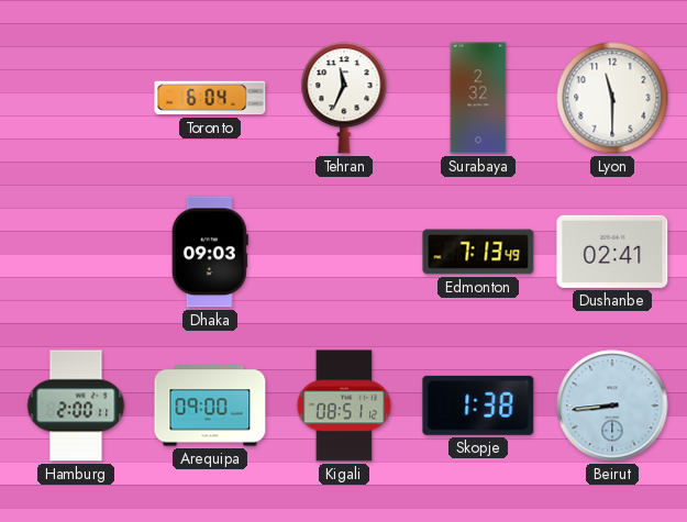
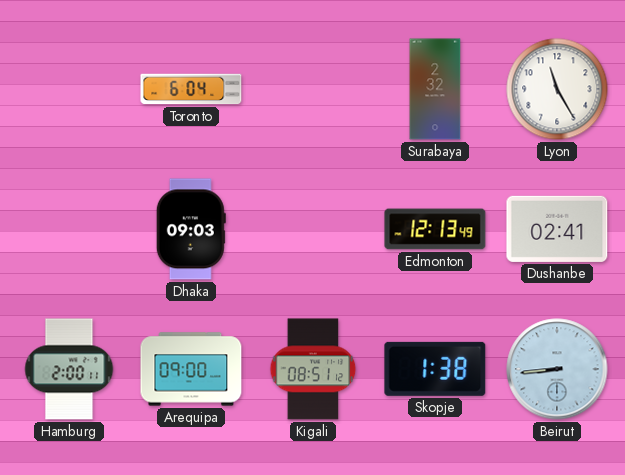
Tehran: 11:34 -> none
Lyon: 11:30 -> 11:25
Edmonton: 7:13 -> 12:13
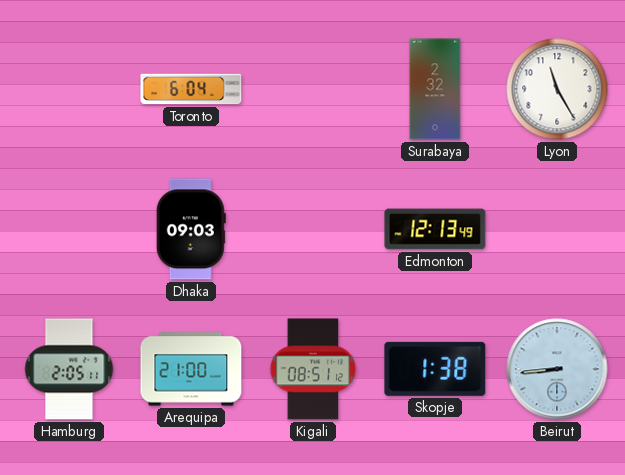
Dushanbe: 02:41 -> none
Hamburg: 2:00 -> 2:05
Arequipa: 09:00 -> 21:00
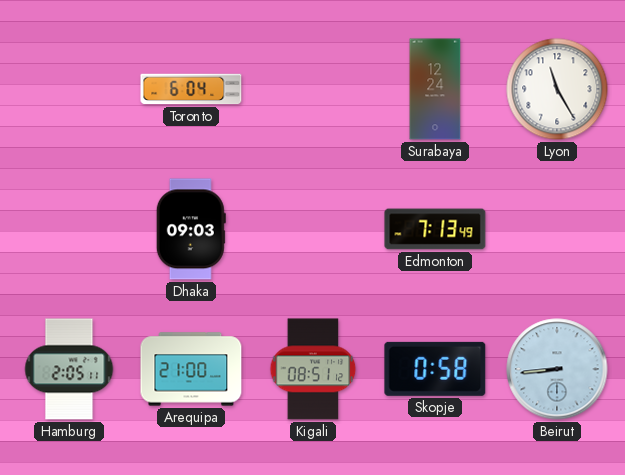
Surabaya: 2:32 -> 12:24
Edmonton: 12:13 -> 7:13
Skopje: 1:38 -> 0:58
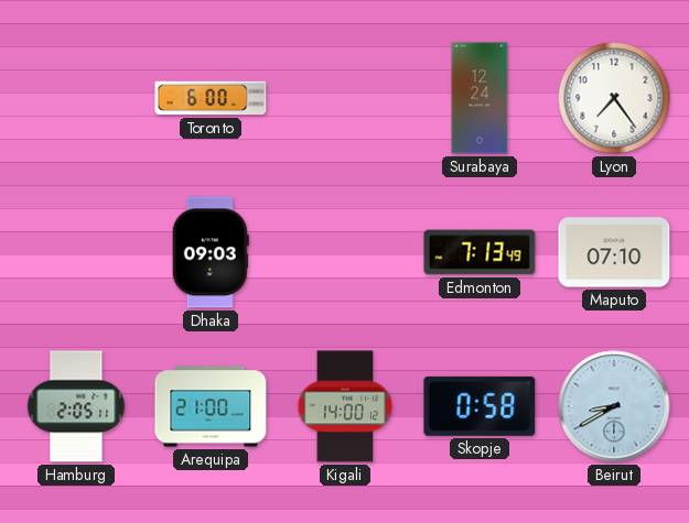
Toronto: 6:04 -> 6:00
Lyon: 11:25 -> 7:24
Maputo: none -> 07:10
Kigali: 08:51 -> 14:00
Beirut: 8:44 -> 8:40
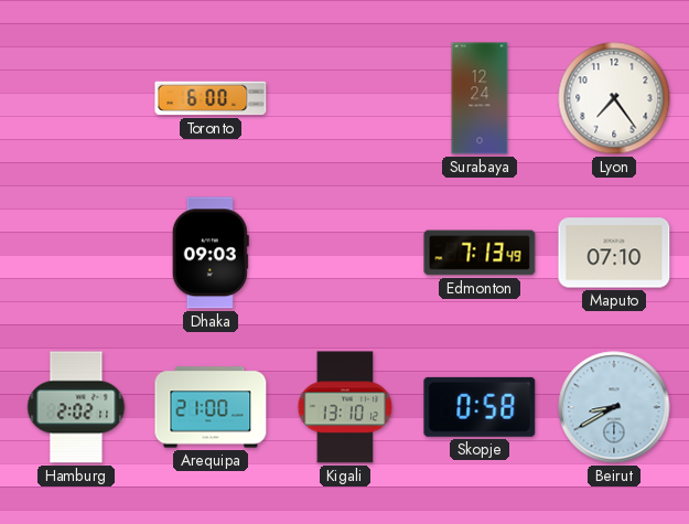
Hamburg: 2:05 -> 2:02
Kigali: 14:00 -> 13:10
